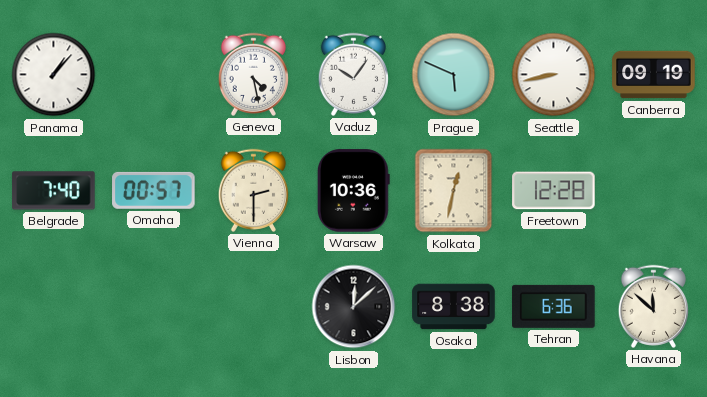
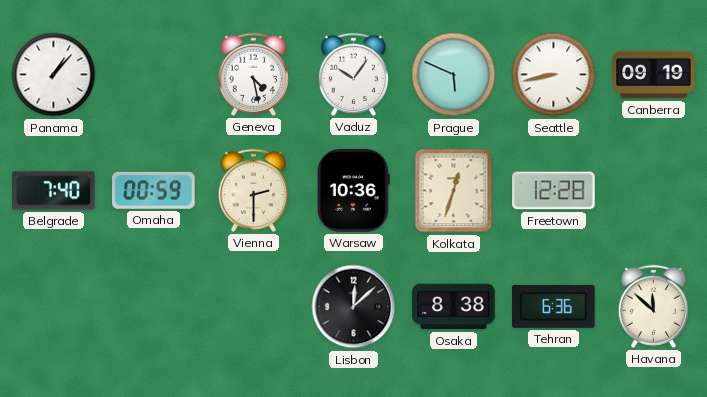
Omaha: 00:57 -> 00:59
Kolkata: 12:32 -> 12:33
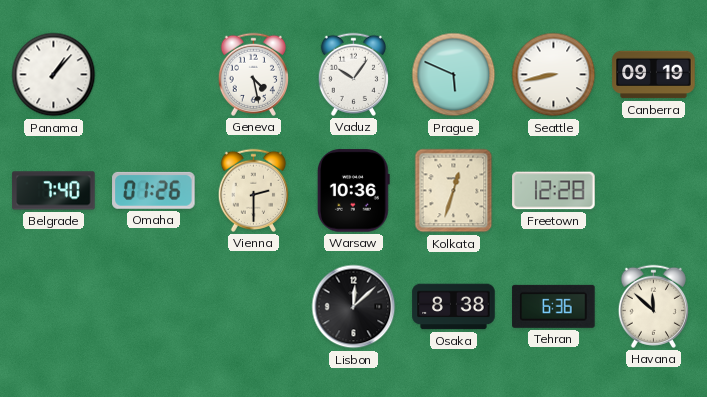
Omaha: 00:59 -> 01:26
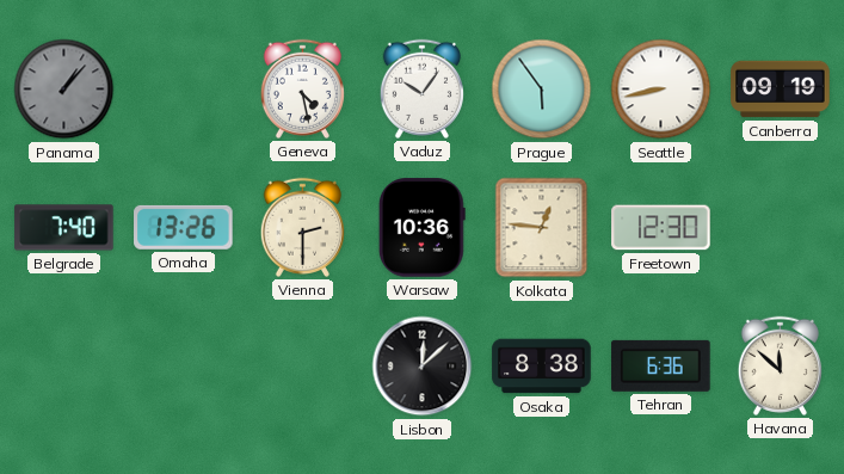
Panama dial: white -> grey
Prague: 5:49 -> 5:54
Omaha: 01:26 -> 13:26
Kolkata: 12:33 -> 12:46
Freetown: 12:28 -> 12:30
